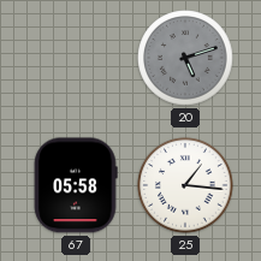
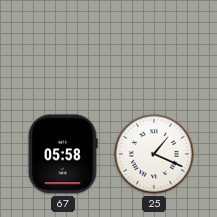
20: 5:12 -> none
25: 1:16 -> 1:19
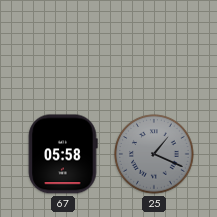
25 dial: white -> grey
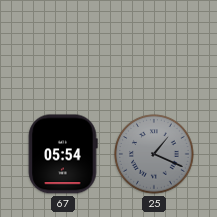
67: 05:58 -> 05:54
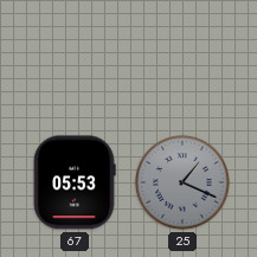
67: 05:54 -> 05:53
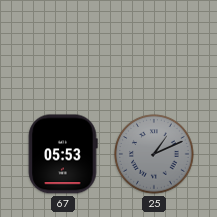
25: 1:19 -> 1:11
